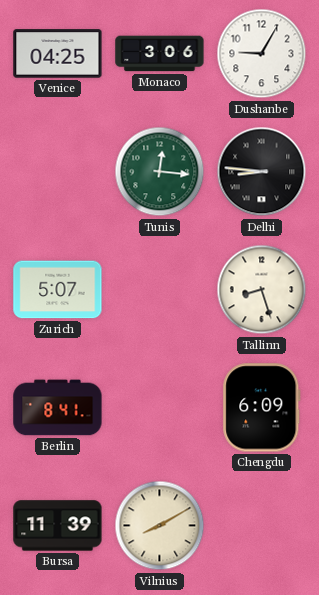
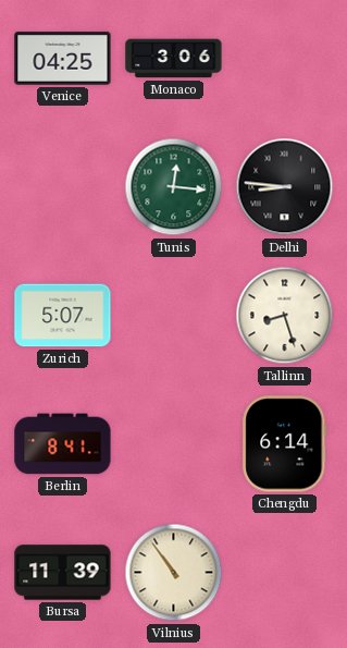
Dushanbe: 9:05 -> none
Chengdu: 6:09 -> 6:14
Vilnius: 8:10 -> 10:54
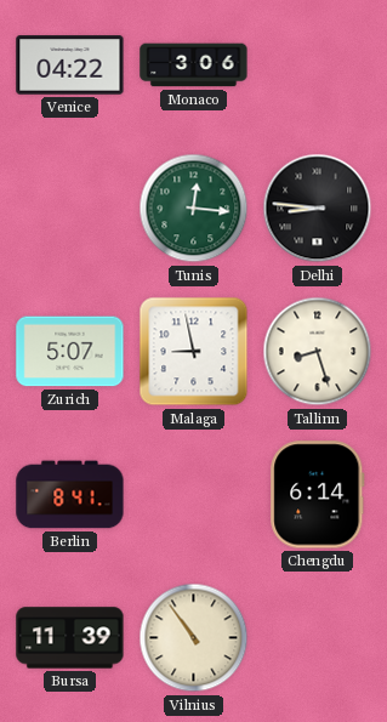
Venice: 04:25 -> 04:22
Malaga: none -> 8:58
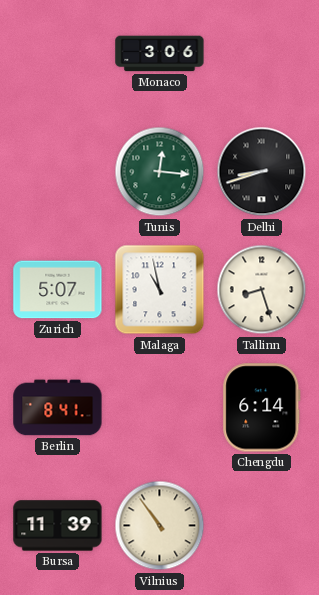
Venice: 04:22 -> none
Delhi: 8:46 -> 8:42
Malaga: 8:58 -> 10:58
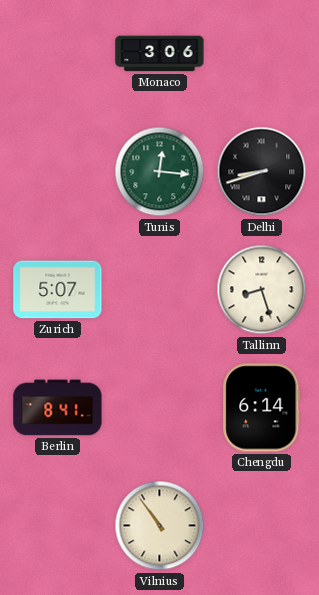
Malaga: 10:58 -> none
Bursa: 11:39 -> none
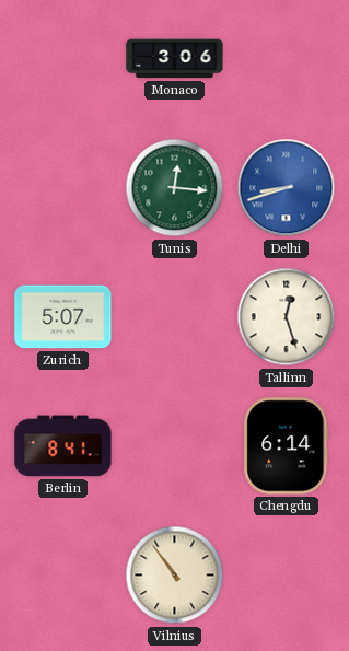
Delhi dial: black -> blue
Tallinn: 8:27 -> 12:27
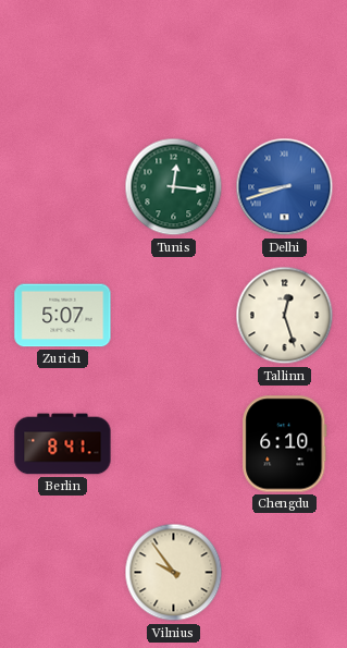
Monaco: 3:06 -> none
Chengdu: 6:14 -> 6:10
Vilnius: 10:54 -> 9:54
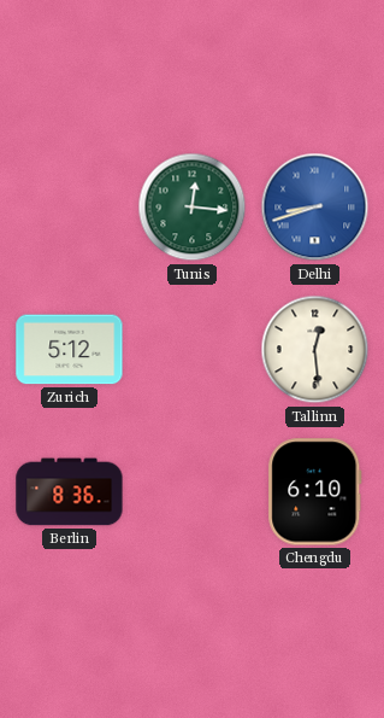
Zurich: 5:07 -> 5:12
Tallinn: 12:27 -> 12:29
Berlin: 8:41 -> 8:36
Vilnius: 9:54 -> none
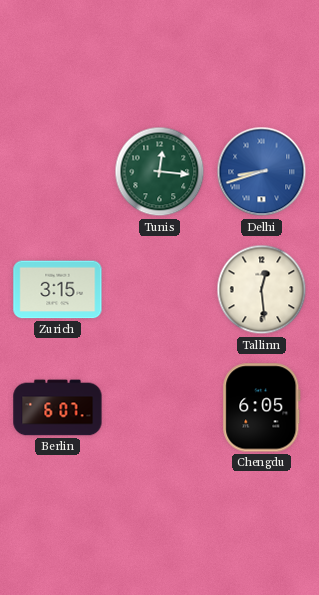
Zurich: 5:12 -> 3:15
Berlin: 8:36 -> 6:07
Chengdu: 6:10 -> 6:05
